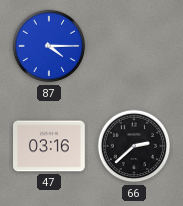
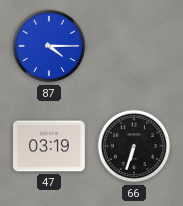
47: 03:16 -> 03:19
66: 2:38 -> 6:33
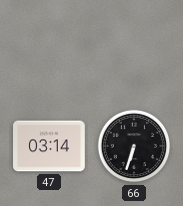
87: 4:15 -> none
47: 03:19 -> 03:14
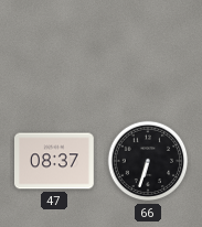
47: 03:14 -> 08:37
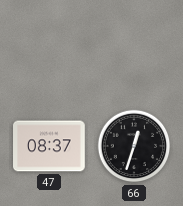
66: 6:33 -> 12:33
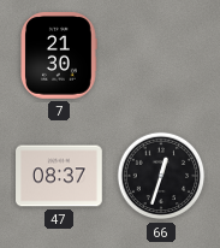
7: none -> 21:30
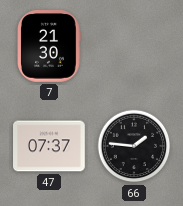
47: 08:37 -> 07:37
66: 12:33 -> 1:46
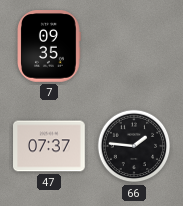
7: 21:30 -> 09:35
